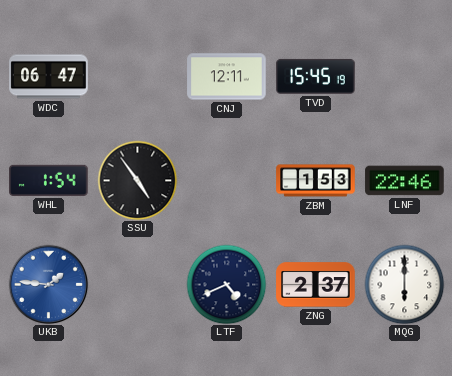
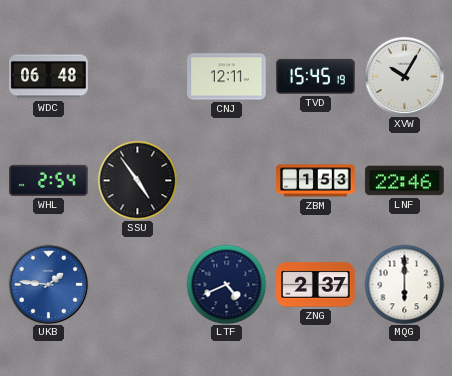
WDC: 06:47 -> 06:48
XVW: none -> 10:05
WHL: 1:54 -> 2:54
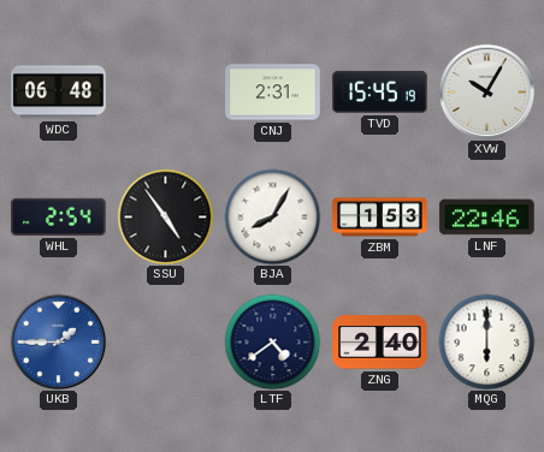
CNJ: 12:11 -> 2:31
BJA: none -> 8:05
UKB: 1:46 -> 1:45
LTF: 4:41 -> 4:39
ZNG: 2:37 -> 2:40
